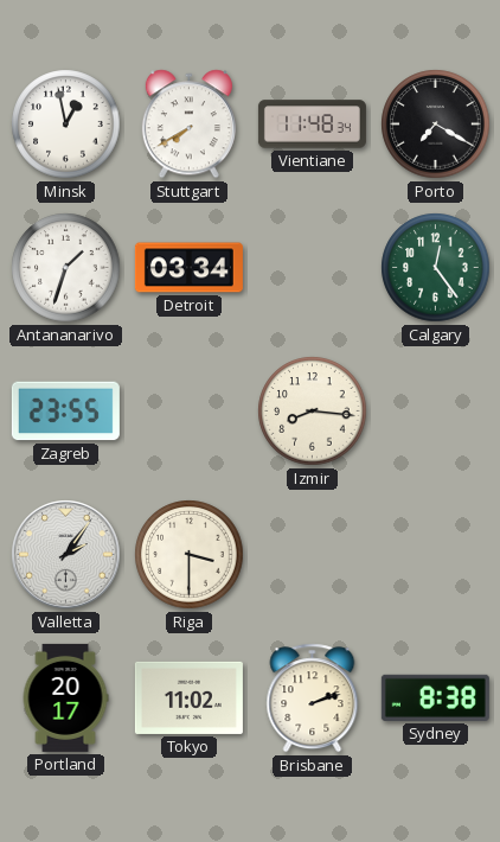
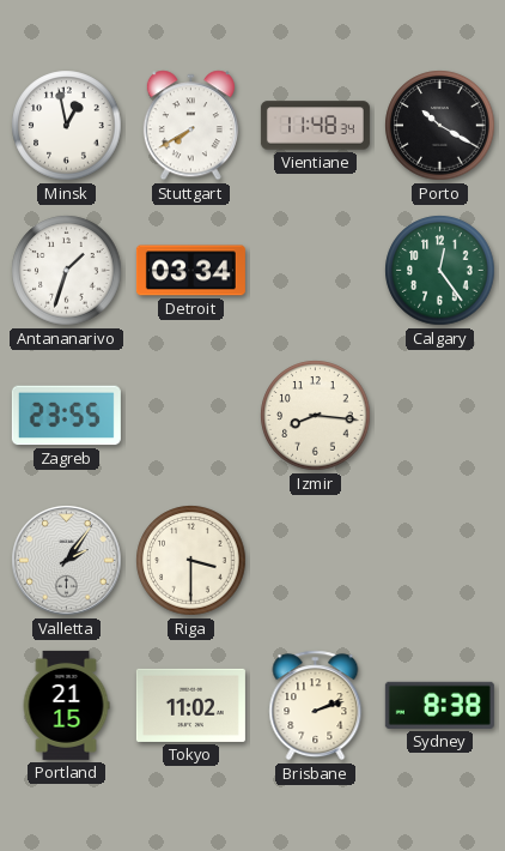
Porto: 7:20 -> 10:20
Portland: 20:17 -> 21:15
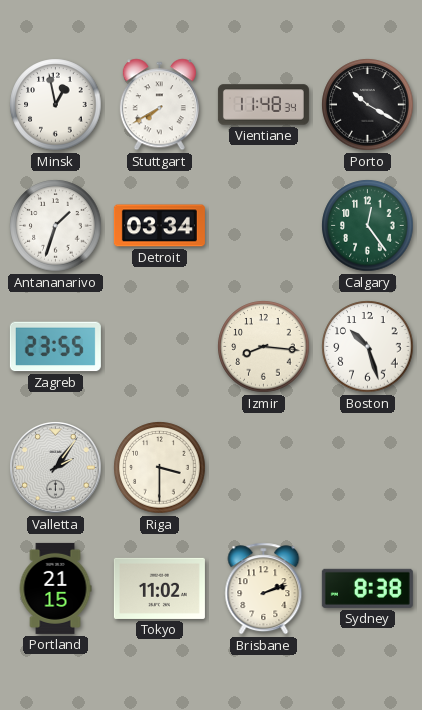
Boston: none -> 10:27
